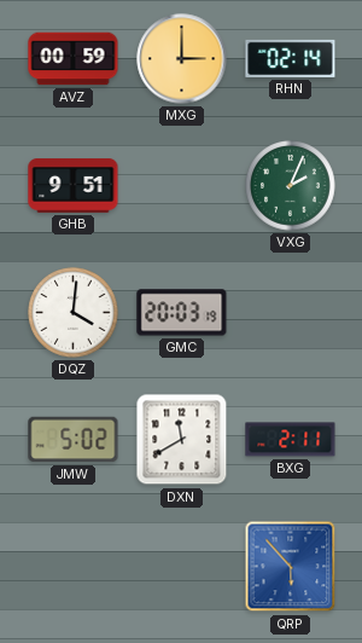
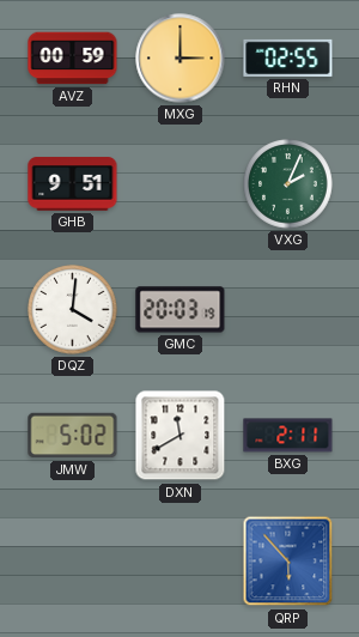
RHN: 02:14 -> 02:55
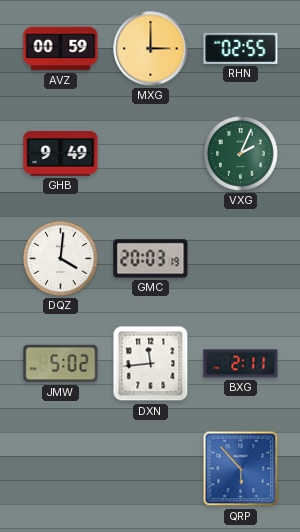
GHB: 9:51 -> 9:49
DXN: 11:40 -> 11:44
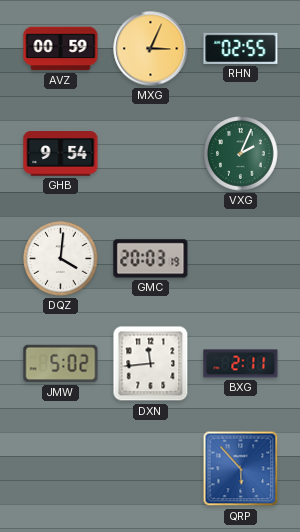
MXG: 3:00 -> 3:04
GHB: 9:49 -> 9:54
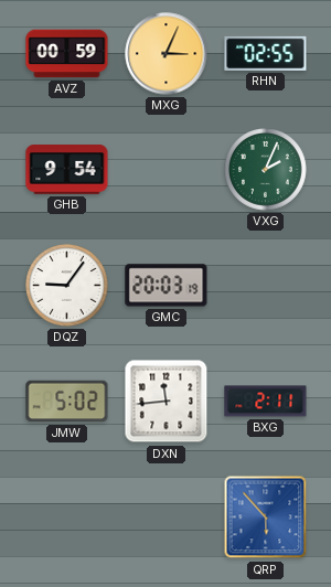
DQZ: 4:01 -> 9:06
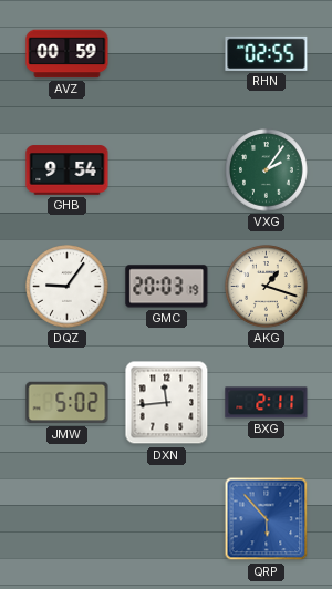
MXG: 3:04 -> none
VXG: 2:04 -> 2:06
AKG: none -> 1:18
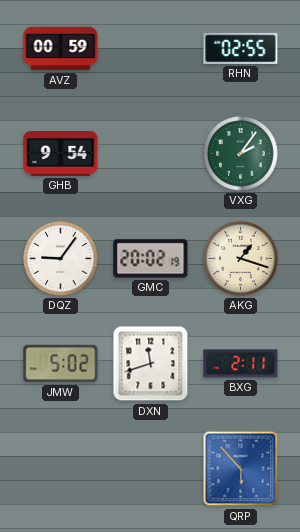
GMC: 20:03 -> 20:02
DXN: 11:44 -> 11:42
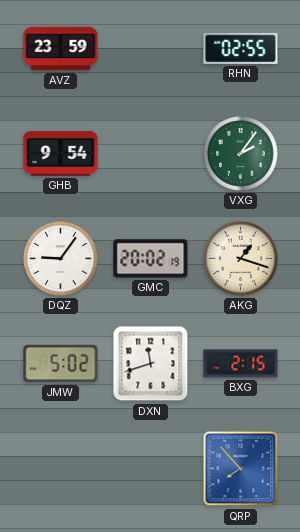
AVZ: 00:59 -> 23:59
BXG: 2:11 -> 2:15
QRP: 5:53 -> 7:53
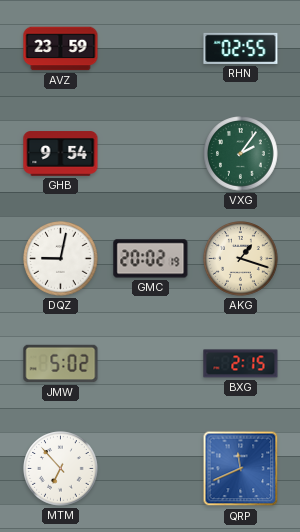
DQZ: 9:06 -> 9:02
DXN: 11:42 -> none
MTM: none -> 6:53
QRP: 7:53 -> 11:41
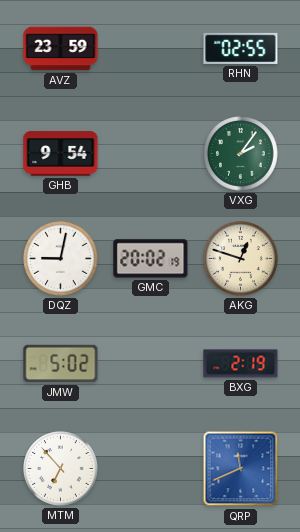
AKG: 1:18 -> 12:48
BXG: 2:15 -> 2:19
